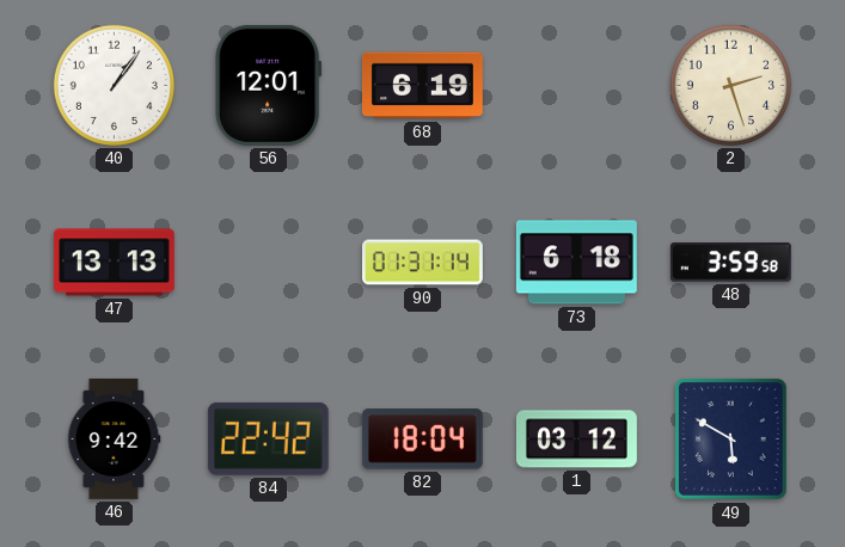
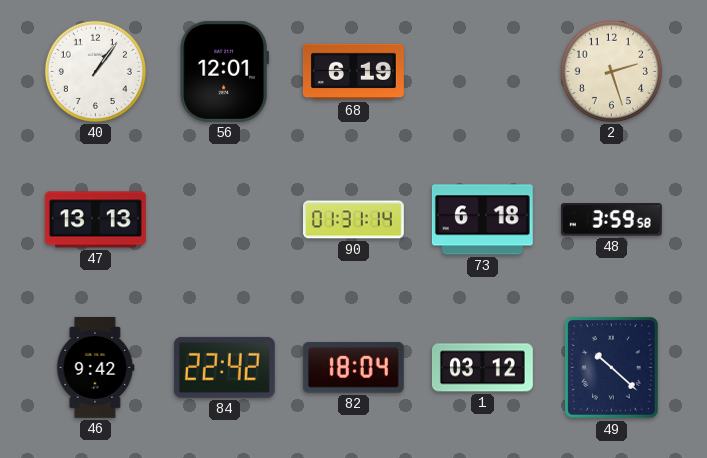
49: 5:50 -> 10:22
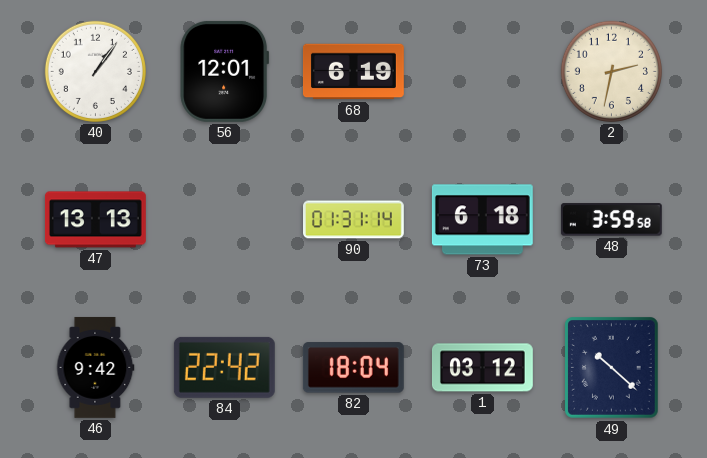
2: 2:27 -> 2:32
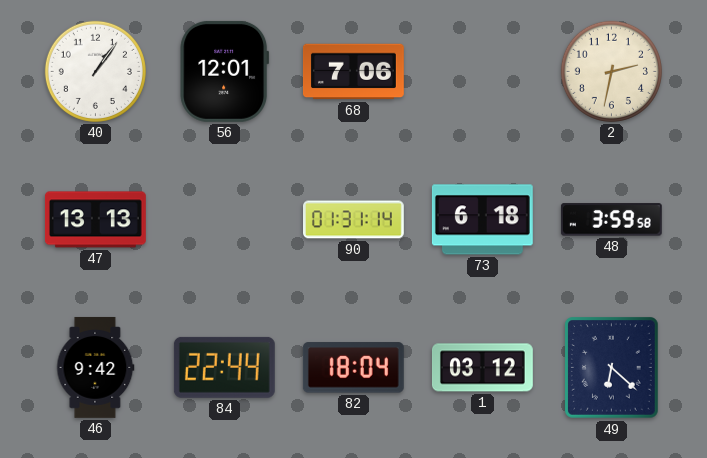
68: 6:19 -> 7:06
84: 22:42 -> 22:44
49: 10:22 -> 6:22
